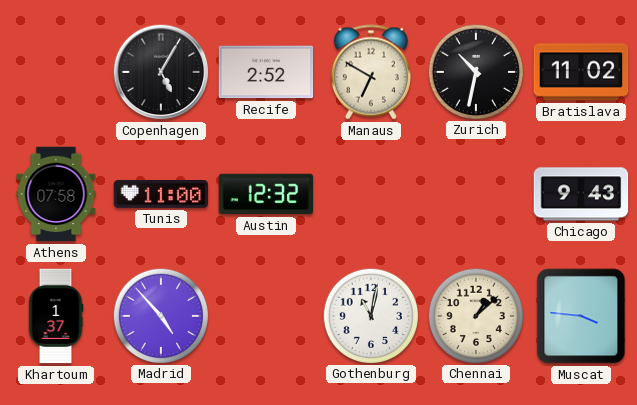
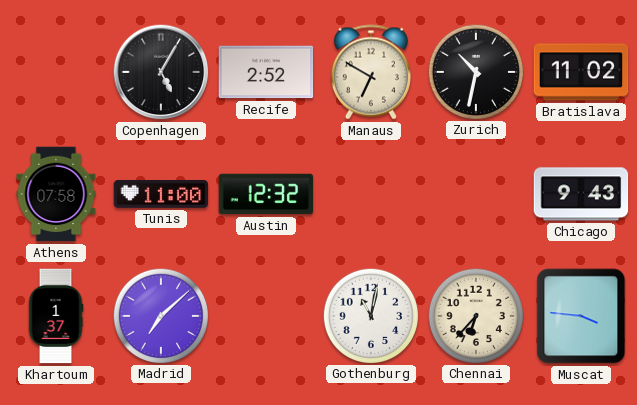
Madrid: 4:53 -> 7:08
Chennai: 1:08 -> 6:37
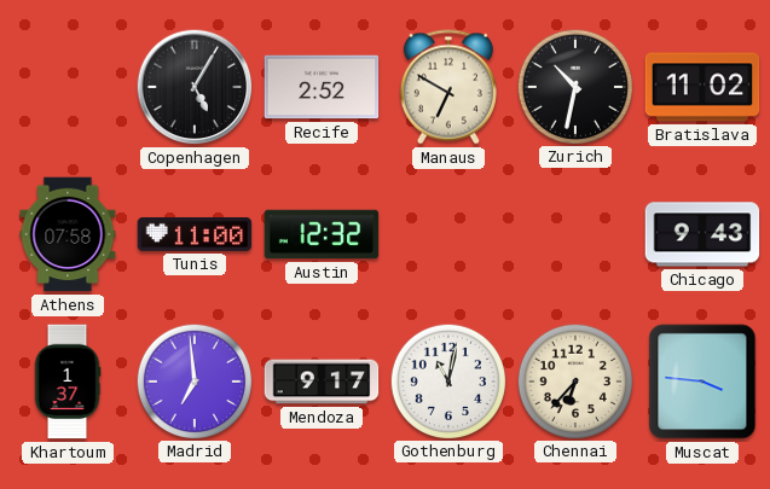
Madrid: 7:08 -> 6:59
Mendoza: none -> 9:17
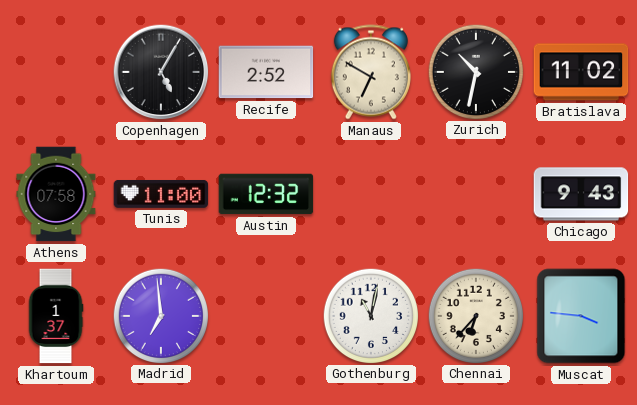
Mendoza: 9:17 -> none
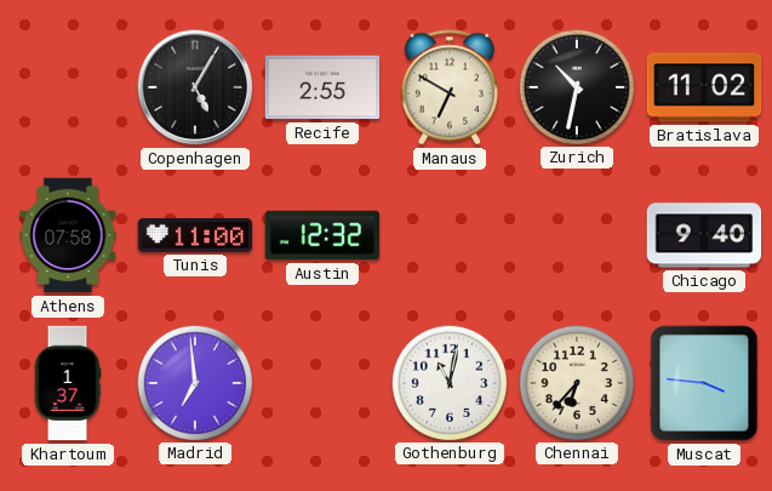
Recife: 2:52 -> 2:55
Chicago: 9:43 -> 9:40
